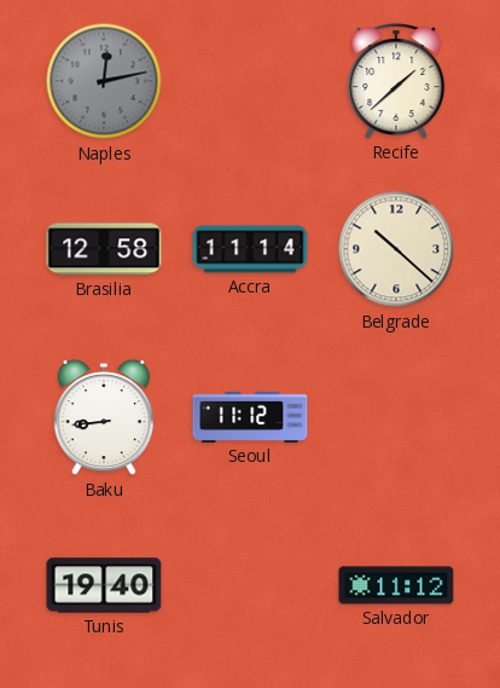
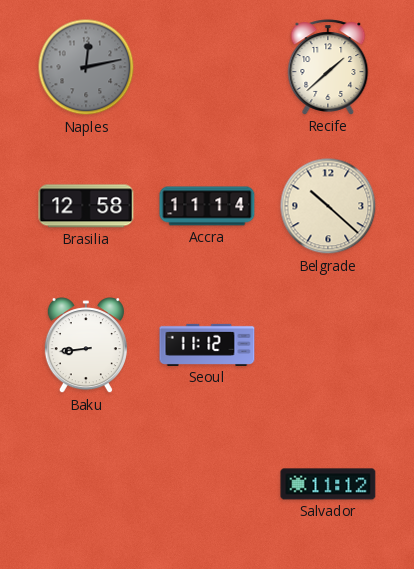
Tunis: 19:40 -> none
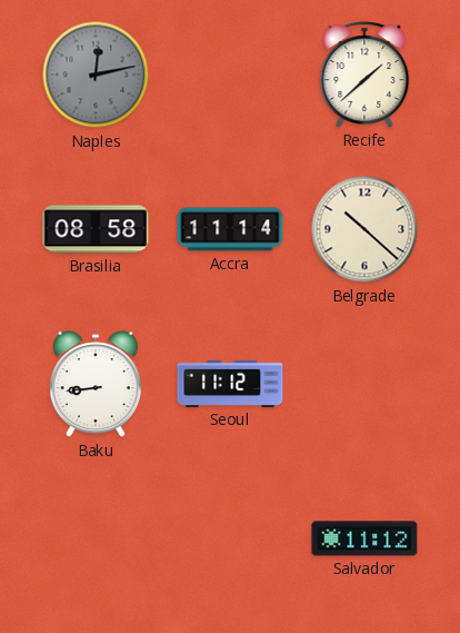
Brasilia: 12:58 -> 08:58
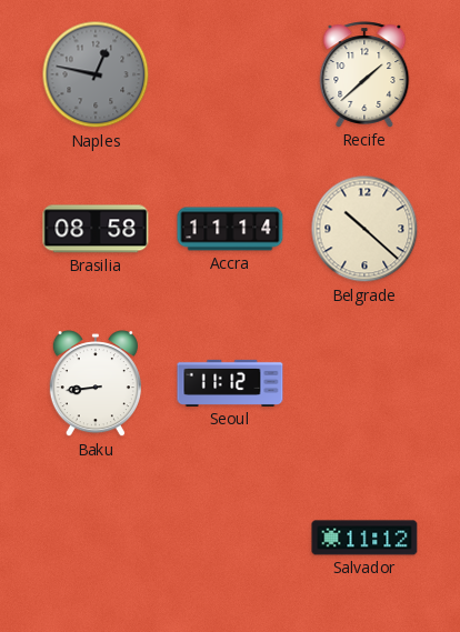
Naples: 12:13 -> 12:47
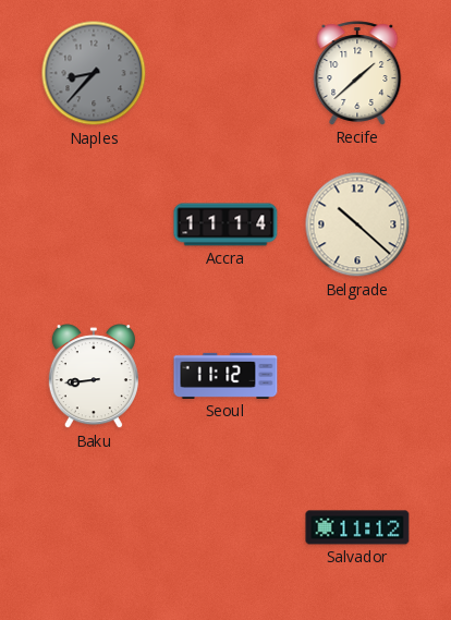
Naples: 12:47 -> 8:37
Brasilia: 08:58 -> none
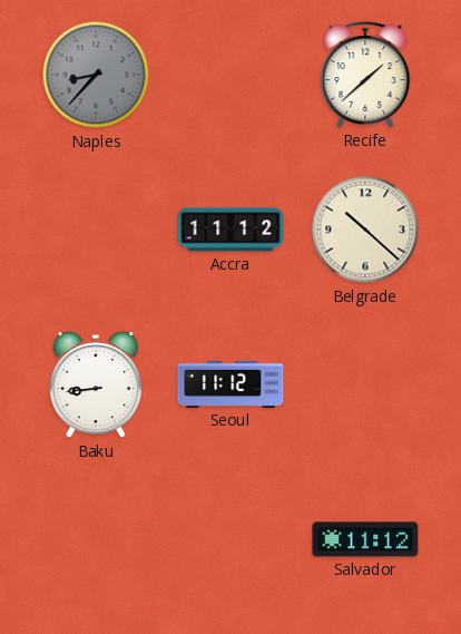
Accra: 11:14 -> 11:12
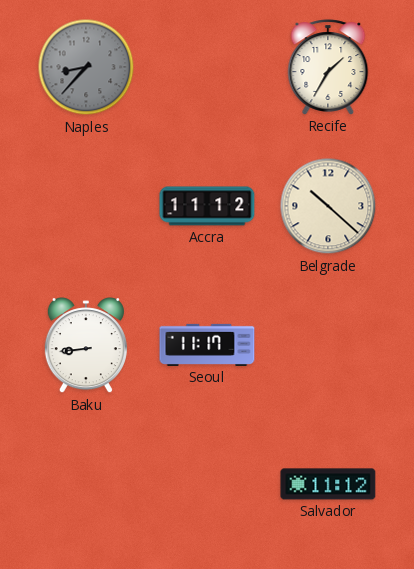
Recife: 1:38 -> 1:35
Seoul: 11:12 -> 11:17
